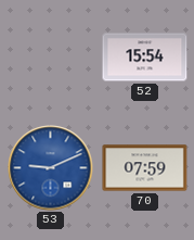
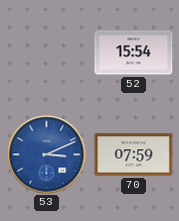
53: 9:11 -> 3:11
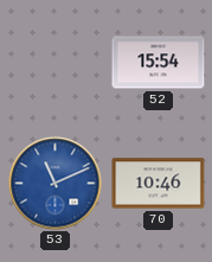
53: 3:11 -> 11:11
70: 07:59 -> 10:46
